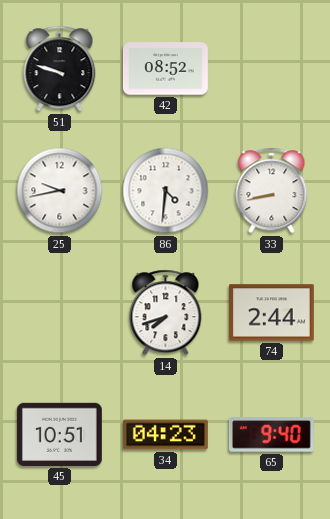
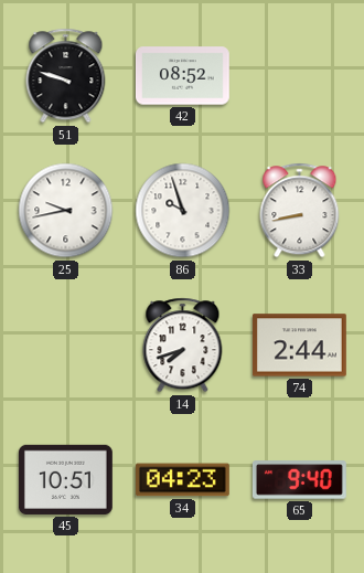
86: 4:31 -> 9:57
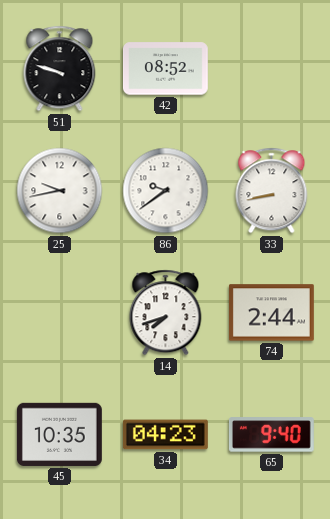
86: 9:57 -> 9:39
45: 10:51 -> 10:35
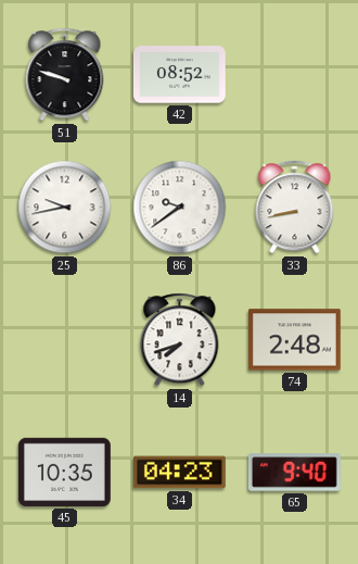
74: 2:44 -> 2:48
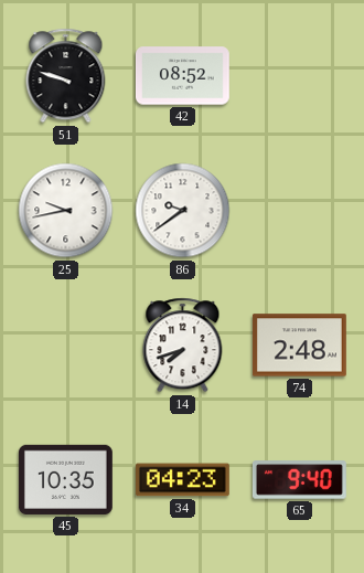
33: 8:43 -> none
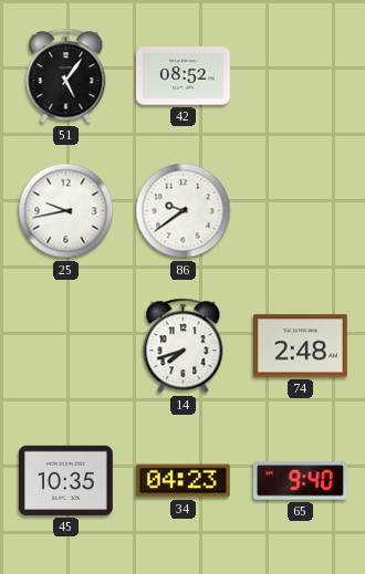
51: 9:48 -> 5:06
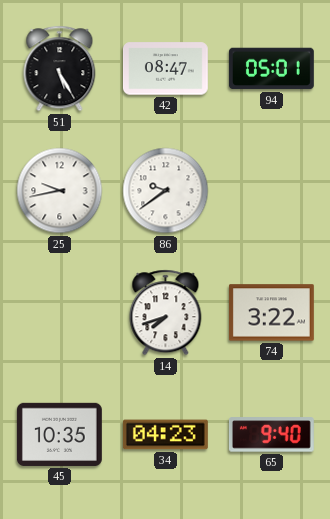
51: 5:06 -> 5:25
42: 08:52 -> 08:47
94: none -> 05:01
74: 2:48 -> 3:22
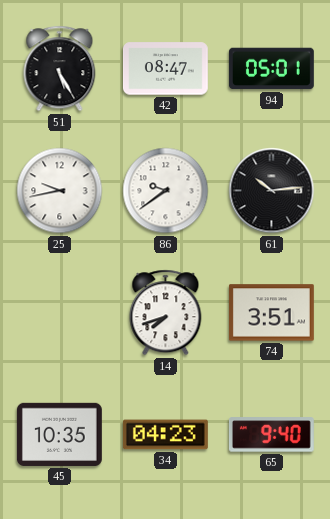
61: none -> 10:14
74: 3:22 -> 3:51
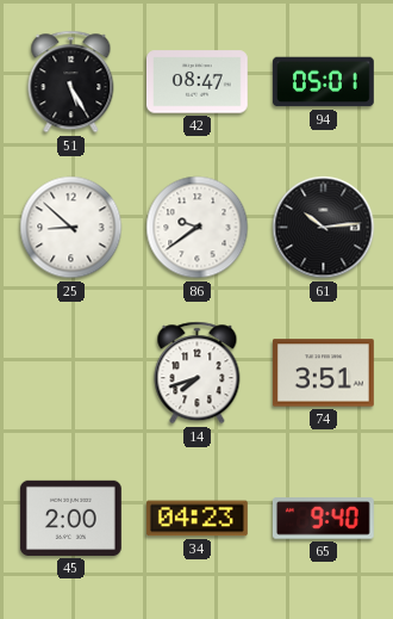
25: 9:43 -> 8:52
45: 10:35 -> 2:00
